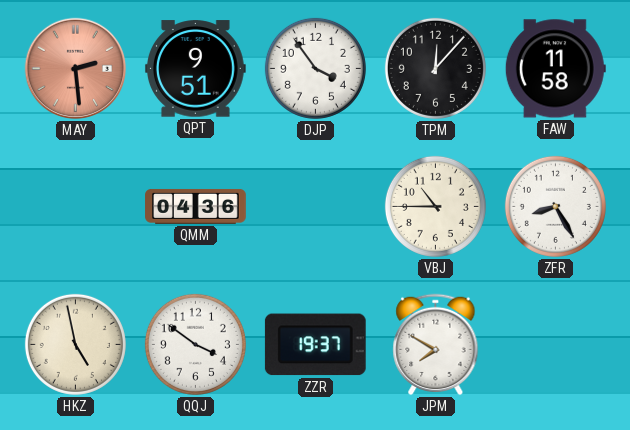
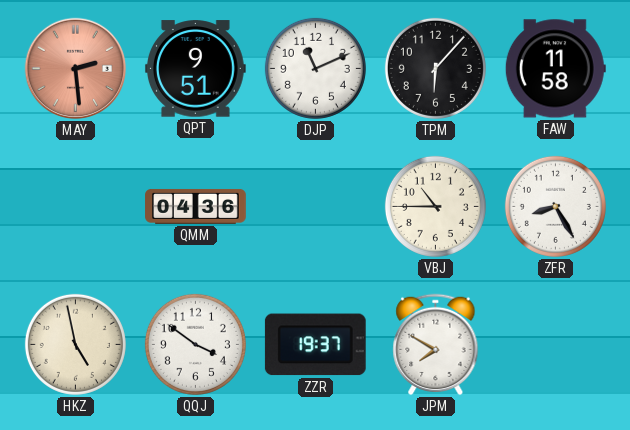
DJP: 3:54 -> 11:11
TPM: 12:07 -> 6:07
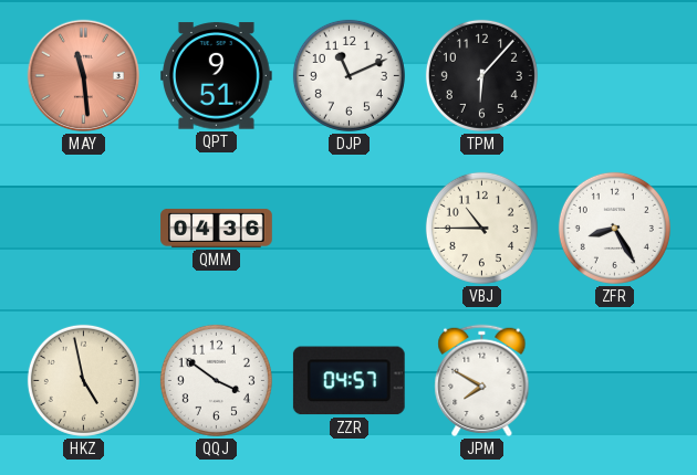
MAY: 2:29 -> 11:29
FAW: 11:58 -> none
ZZR: 19:37 -> 04:57
